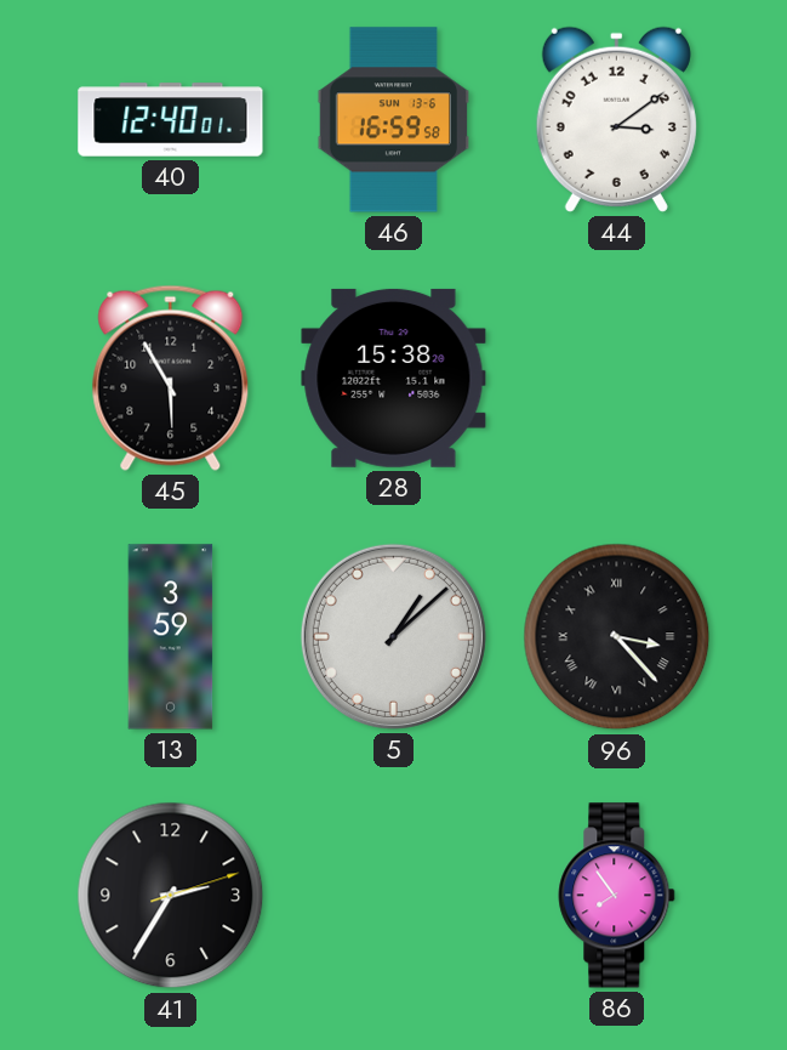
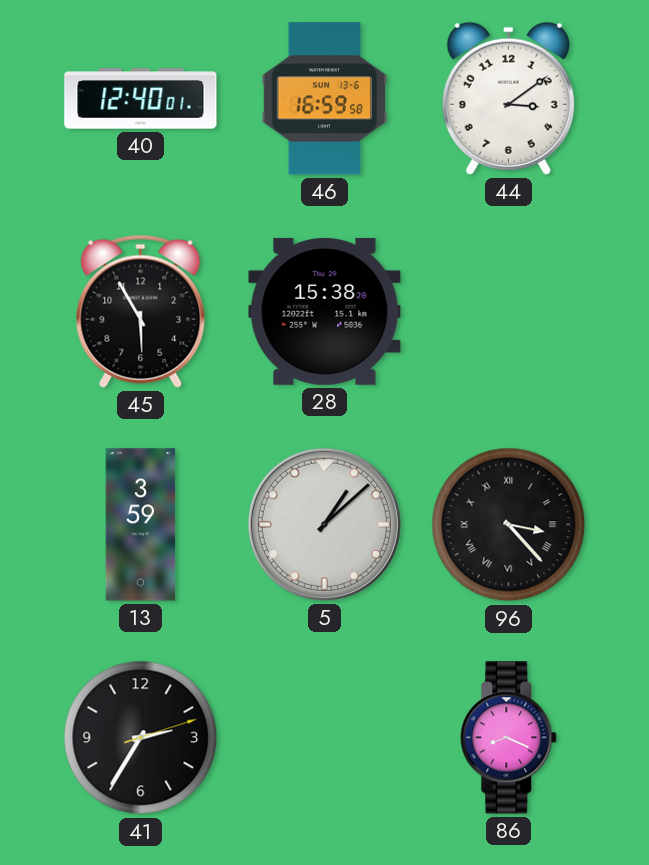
86: 7:54 -> 8:19
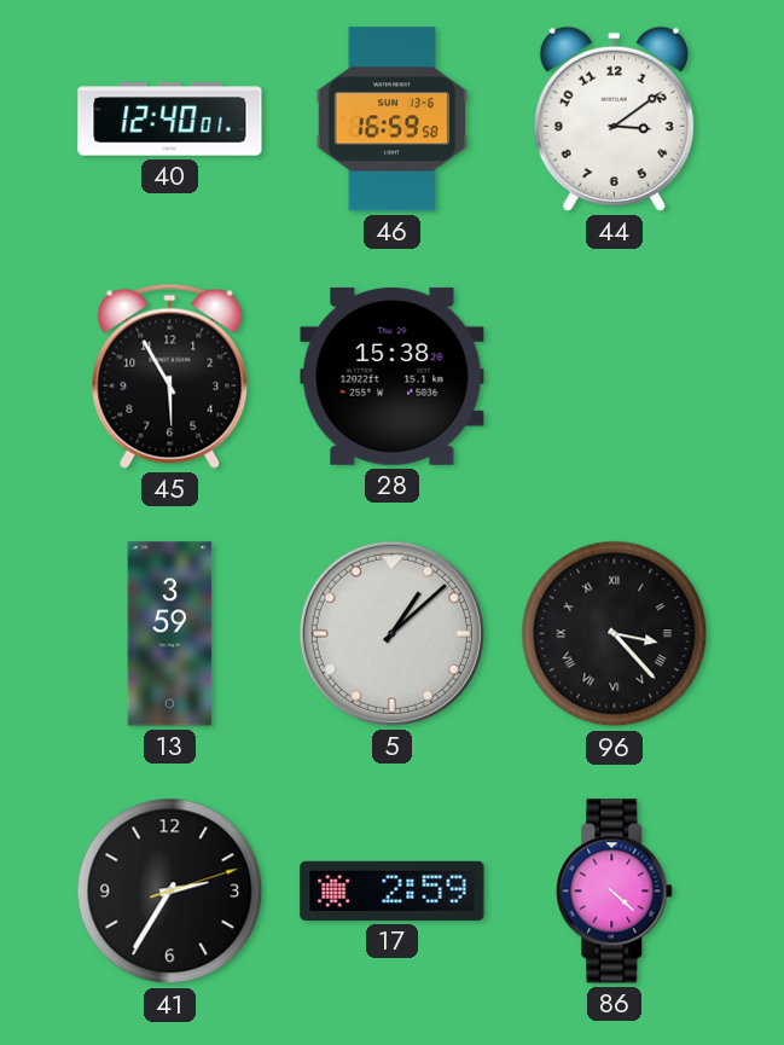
17: none -> 2:59
86: 8:19 -> 4:22
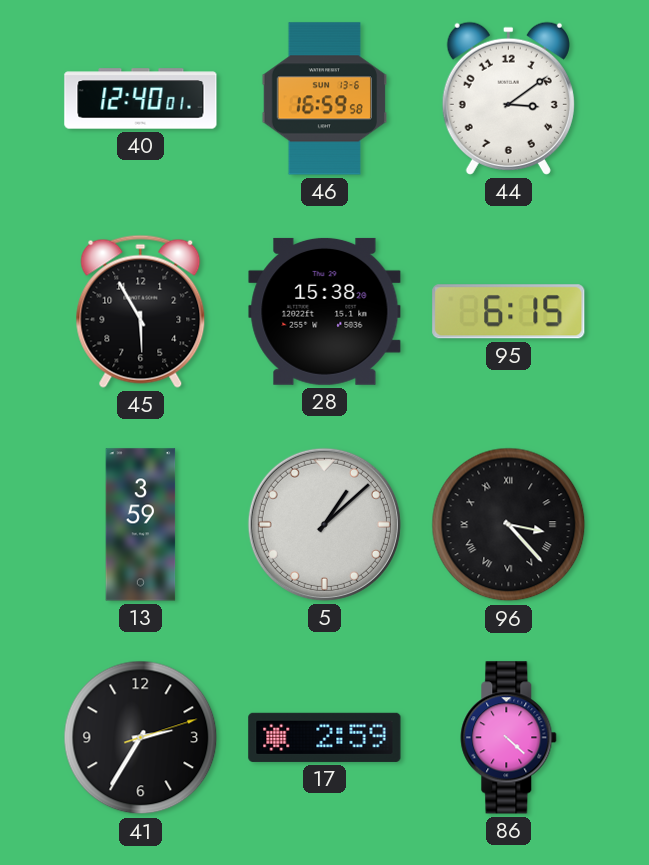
95: none -> 6:15
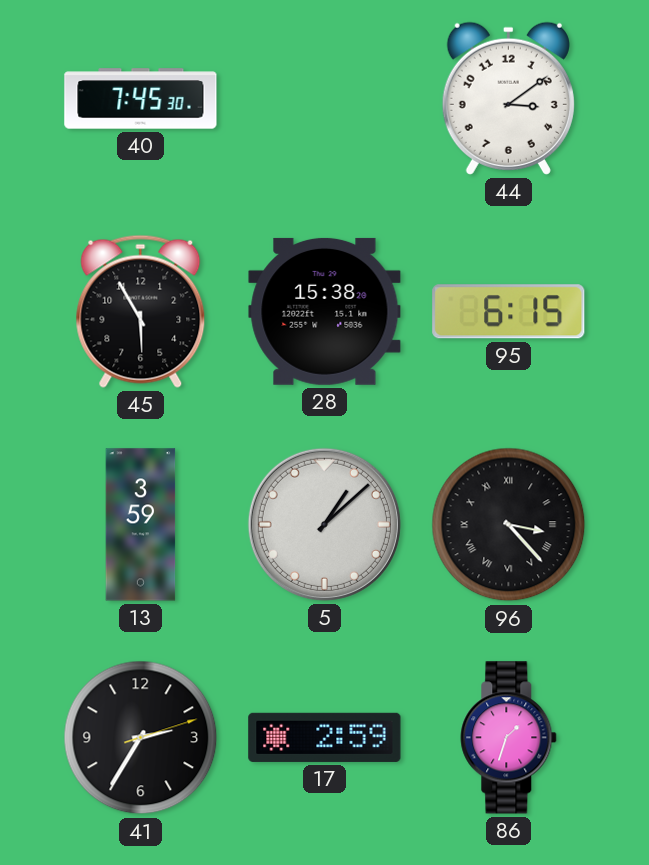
40: 12:40 -> 7:45
46: 16:59 -> none
86: 4:22 -> 1:33
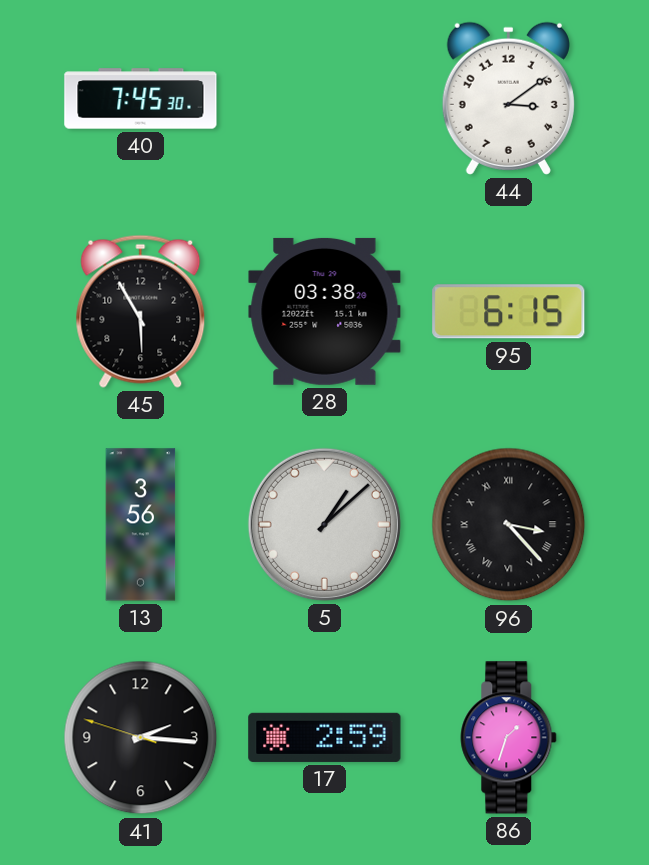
28: 15:38 -> 03:38
13: 3:59 -> 3:56
41: 2:35 -> 2:15
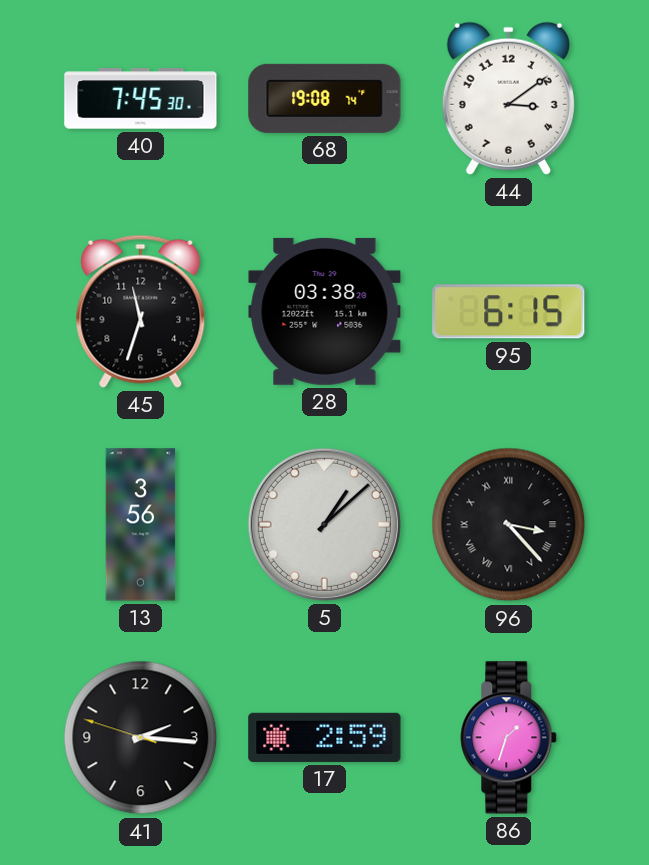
68: none -> 19:08
45: 5:55 -> 11:33
